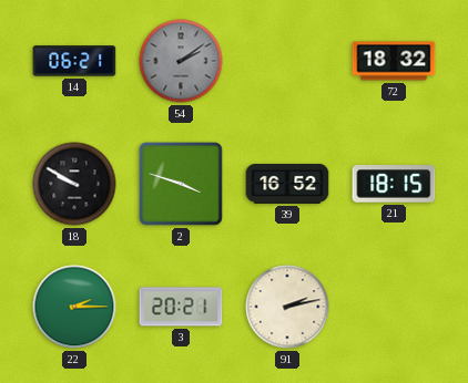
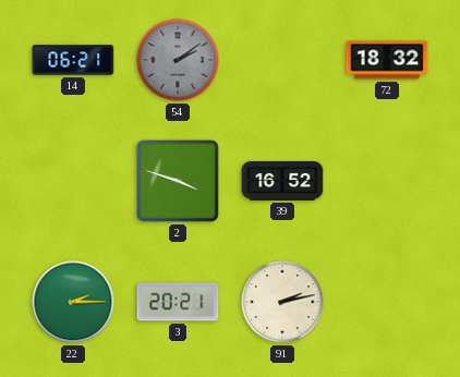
18: 9:50 -> none
21: 18:15 -> none
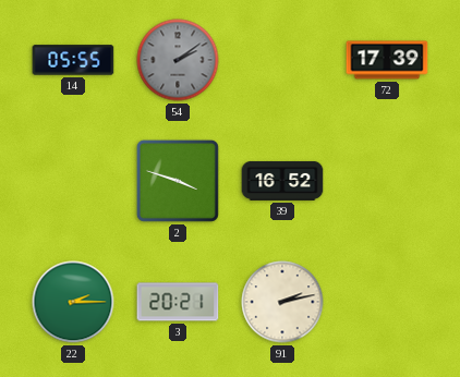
14: 06:21 -> 05:55
72: 18:32 -> 17:39
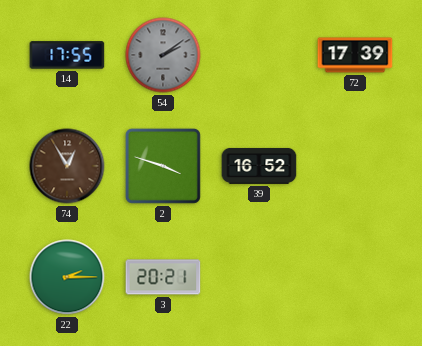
14: 05:55 -> 17:55
74: none -> 12:55
91: 2:13 -> none
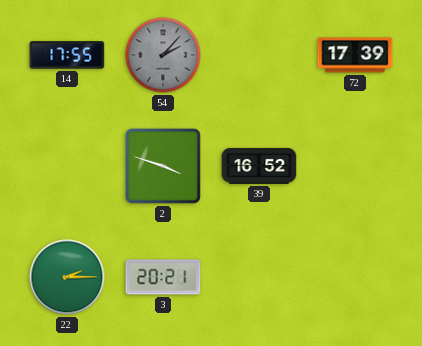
54: 2:09 -> 2:07
74: 12:55 -> none
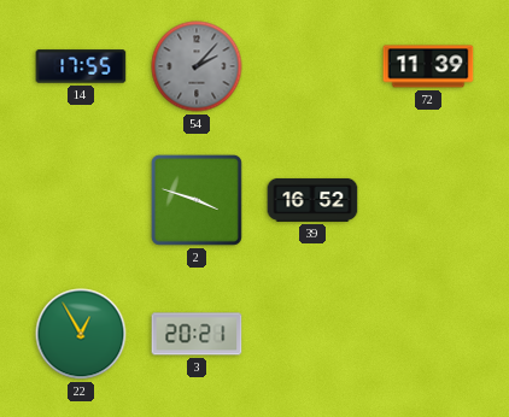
72: 17:39 -> 11:39
22: 2:15 -> 12:55
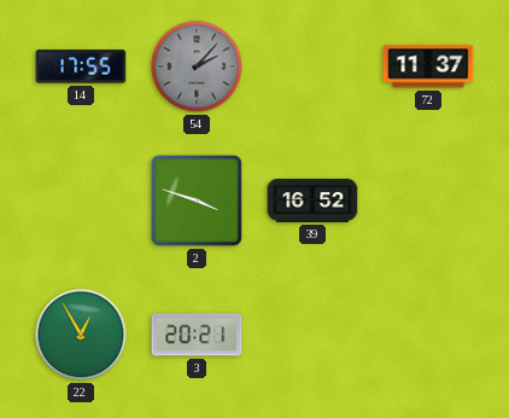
72: 11:39 -> 11:37
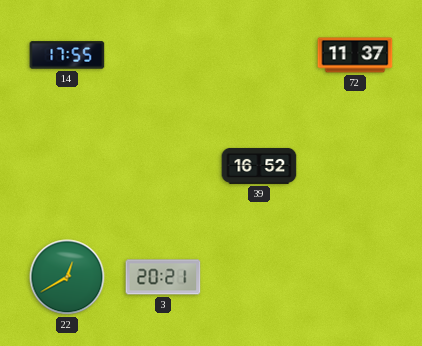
54: 2:07 -> none
2: 3:48 -> none
22: 12:55 -> 12:40
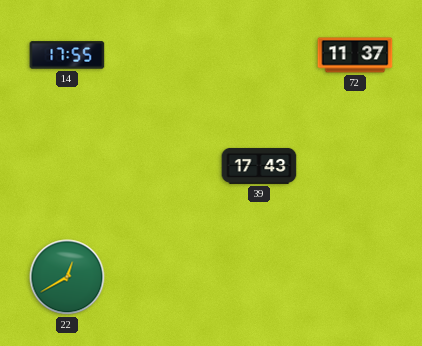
39: 16:52 -> 17:43
3: 20:21 -> none
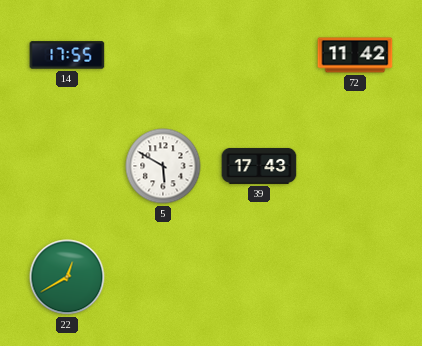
72: 11:37 -> 11:42
5: none -> 5:50
